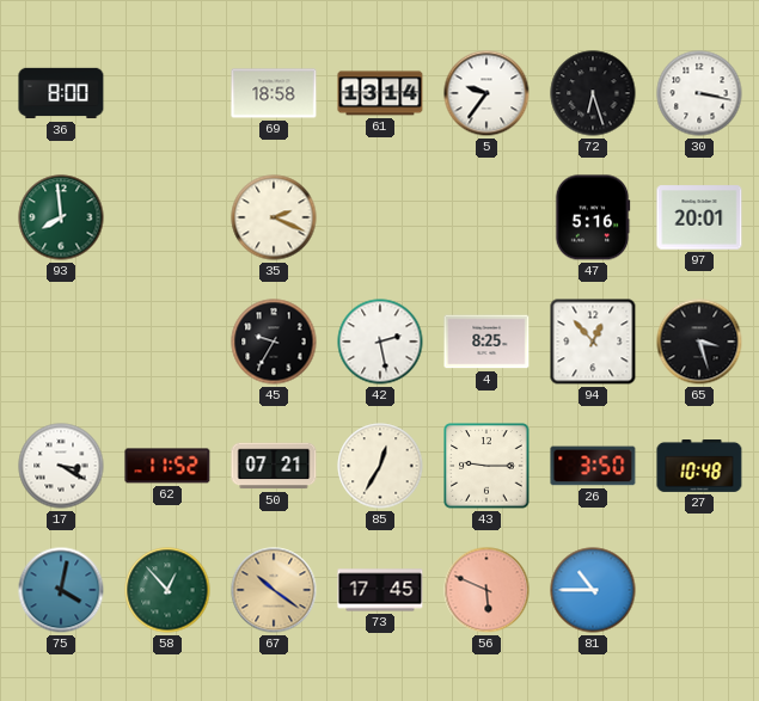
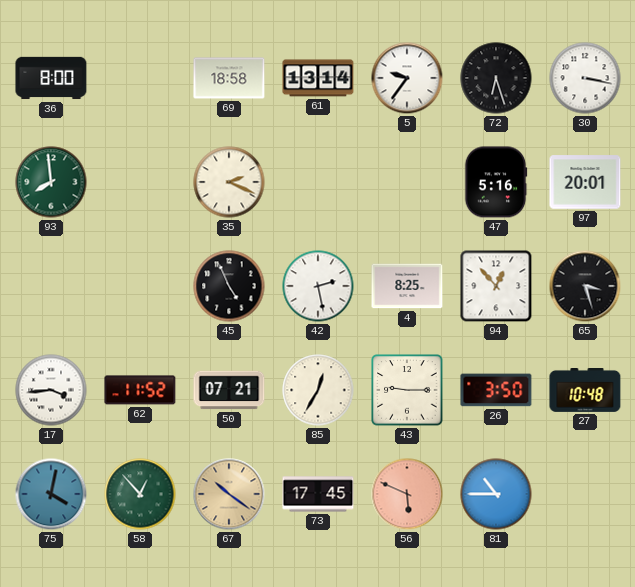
45: 9:35 -> 4:56
17: 3:20 -> 3:44
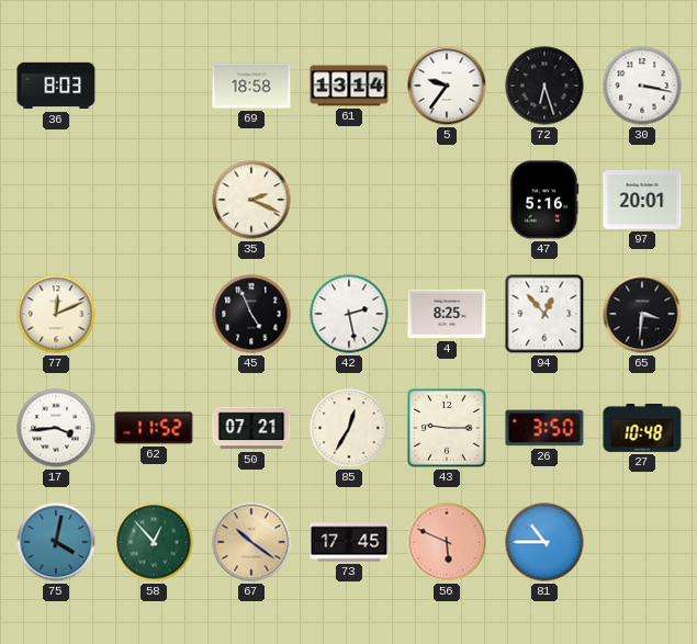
36: 8:00 -> 8:03
93: 7:59 -> none
77: none -> 12:11
65: 3:27 -> 3:31
